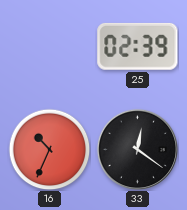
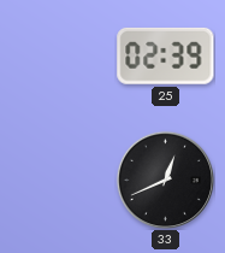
16: 10:34 -> none
33: 12:21 -> 12:41
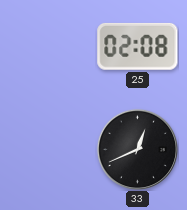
25: 02:39 -> 02:08
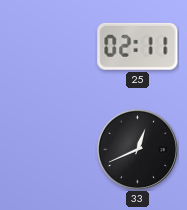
25: 02:08 -> 02:11
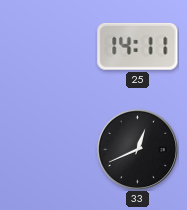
25: 02:11 -> 14:11
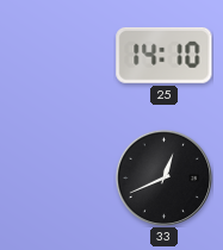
25: 14:11 -> 14:10
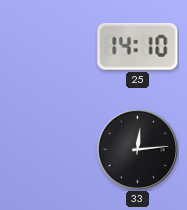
33: 12:41 -> 12:14
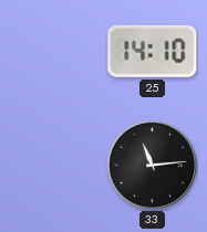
33: 12:14 -> 11:14
